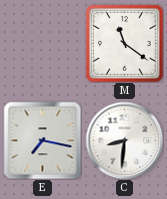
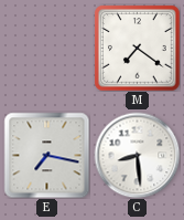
M: 11:21 -> 7:21
C: 8:31 -> 8:29
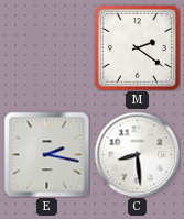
M: 7:21 -> 2:21
E: 7:17 -> 2:17
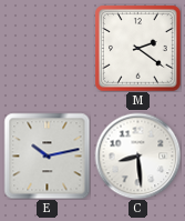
E: 2:17 -> 10:13
